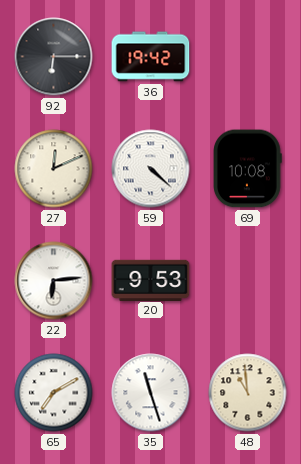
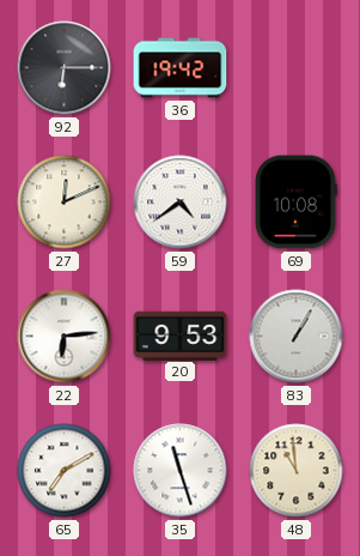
59: 4:22 -> 4:39
83: none -> 1:05
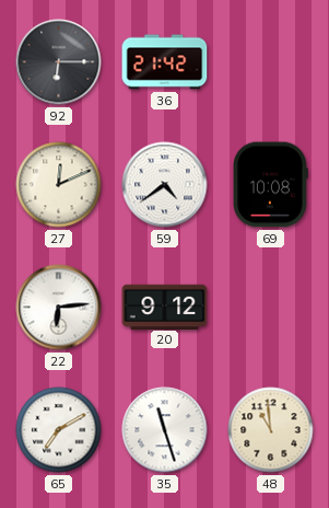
36: 19:42 -> 21:42
20: 9:53 -> 9:12
83: 1:05 -> none
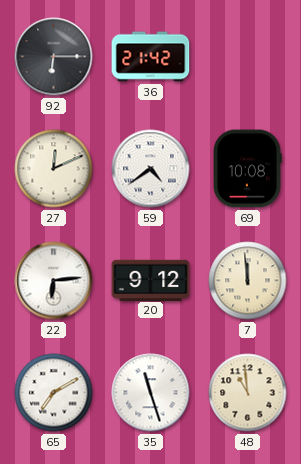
7: none -> 11:59
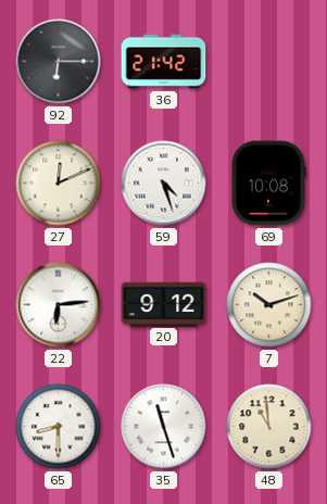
59: 4:39 -> 4:27
7: 11:59 -> 10:12
65: 7:10 -> 8:30
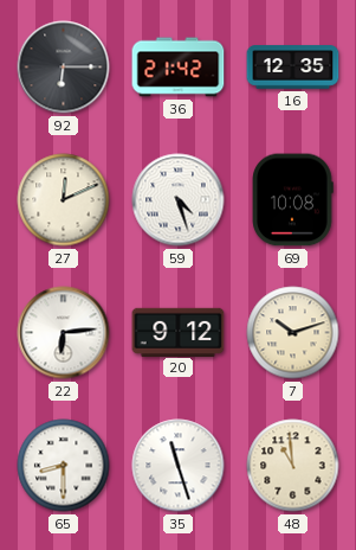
16: none -> 12:35
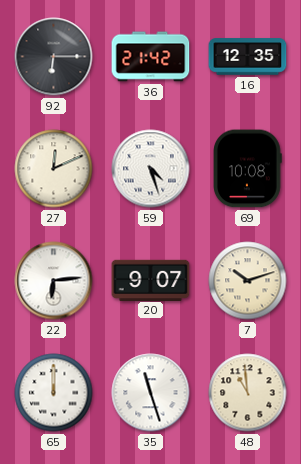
20: 9:12 -> 9:07
65: 8:30 -> 12:00
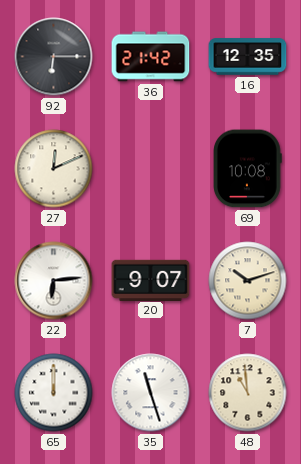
59: 4:27 -> none
